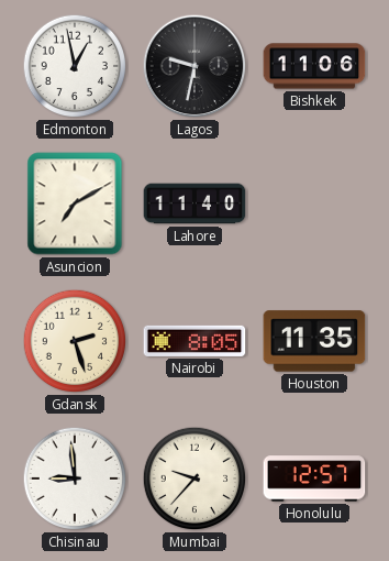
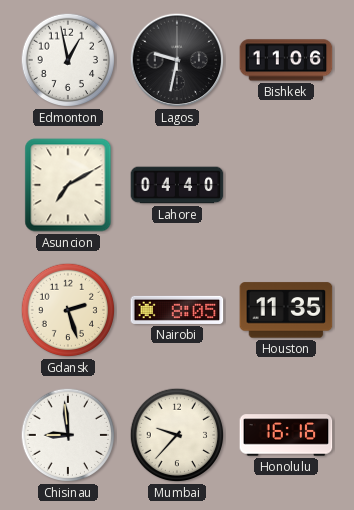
Lahore: 11:40 -> 04:40
Honolulu: 12:57 -> 16:16
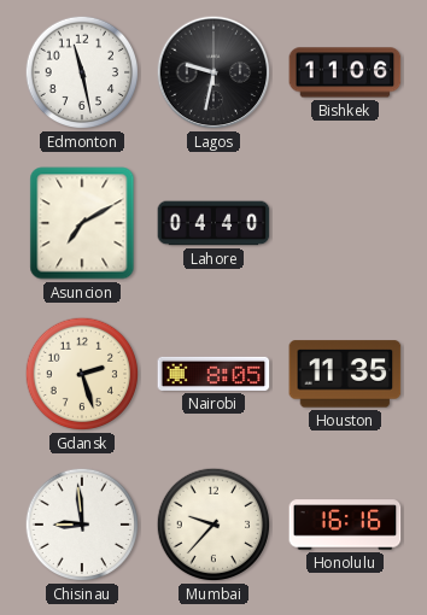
Edmonton: 12:58 -> 11:28
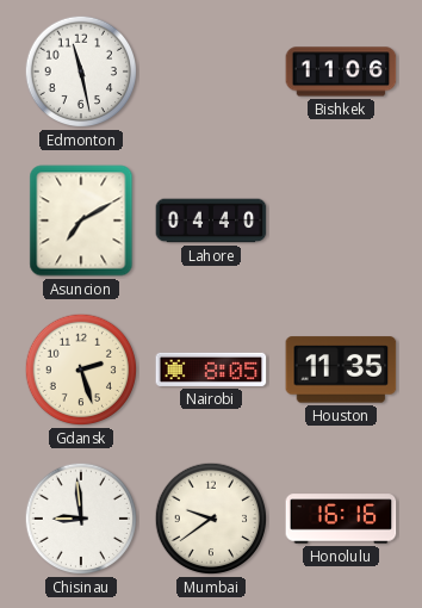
Lagos: 9:32 -> none
Mumbai: 9:37 -> 9:39
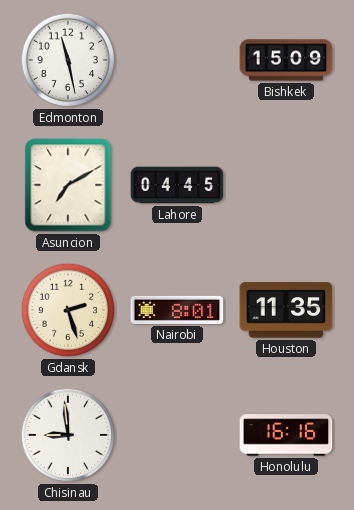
Bishkek: 11:06 -> 15:09
Lahore: 04:40 -> 04:45
Nairobi: 8:05 -> 8:01
Mumbai: 9:39 -> none
